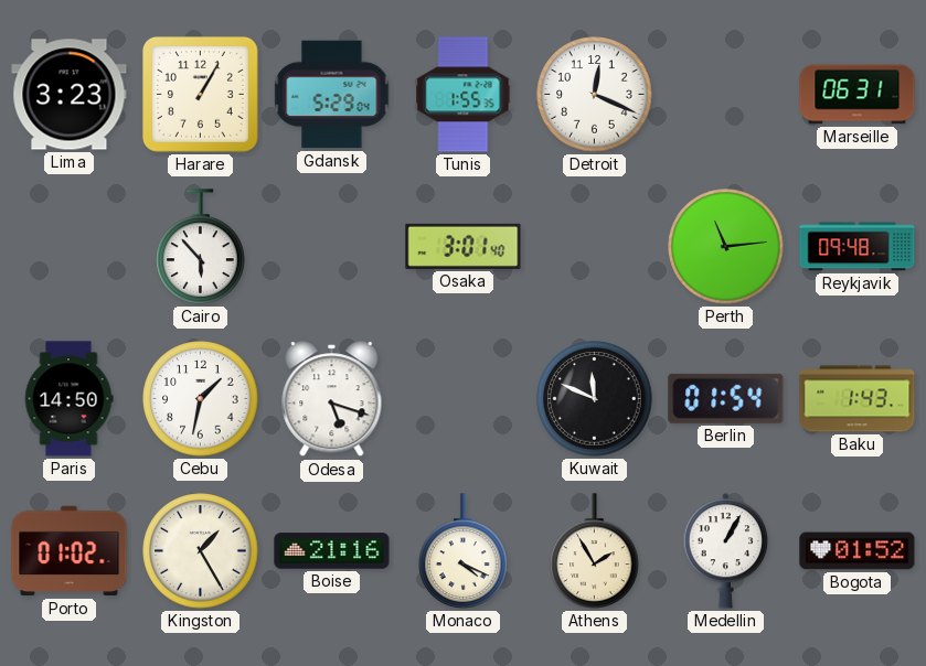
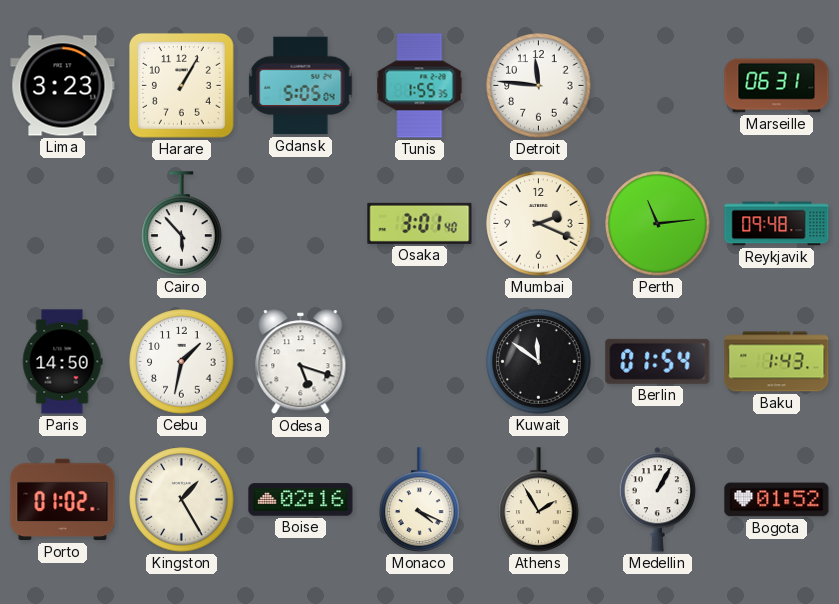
Gdansk: 5:29 -> 5:05
Detroit: 12:19 -> 11:46
Mumbai: none -> 2:19
Kuwait: 11:49 -> 11:51
Boise: 21:16 -> 02:16
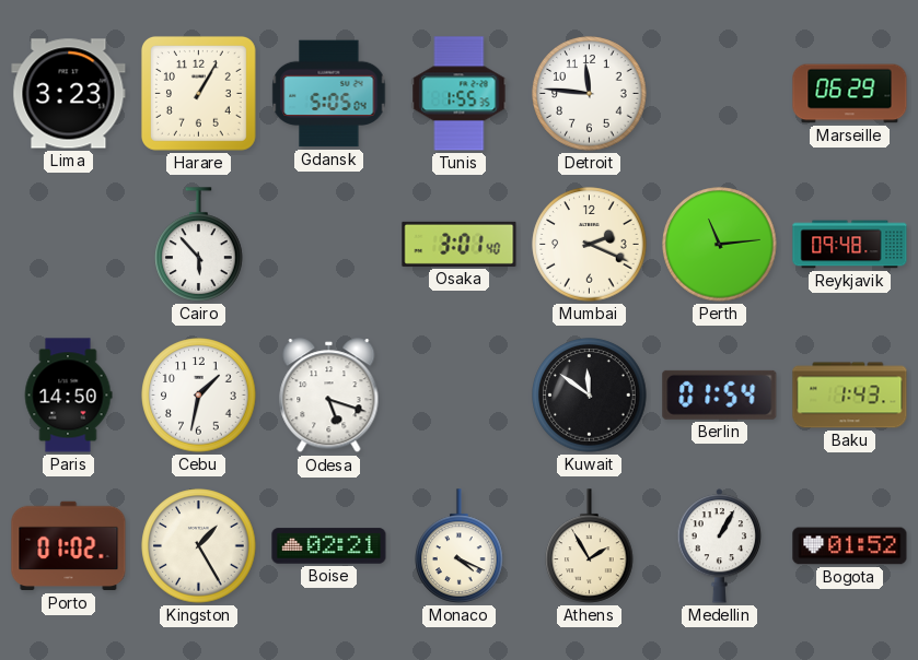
Marseille: 06:31 -> 06:29
Boise: 02:16 -> 02:21
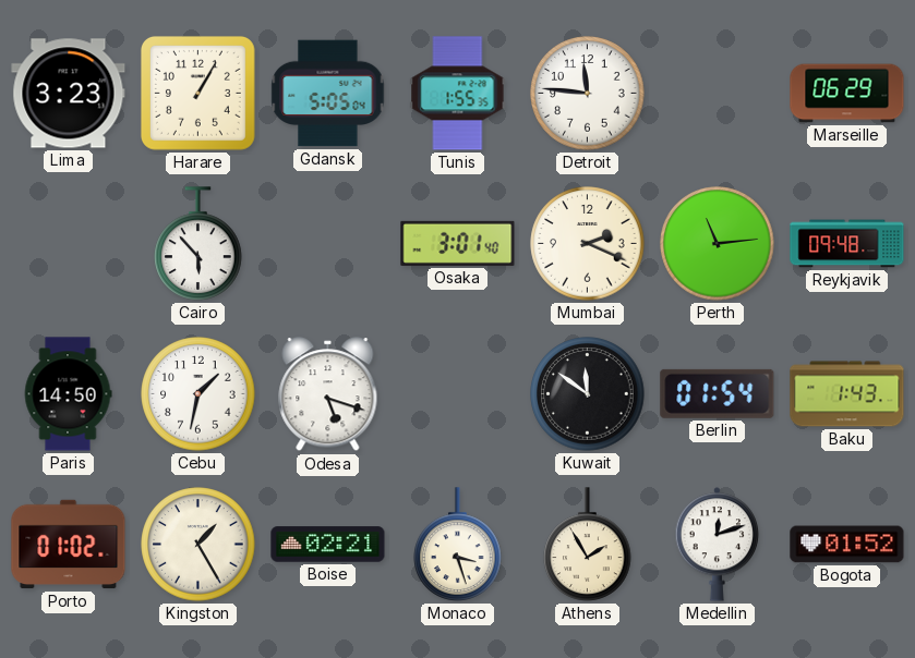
Monaco: 4:19 -> 3:27
Medellin: 1:05 -> 12:12
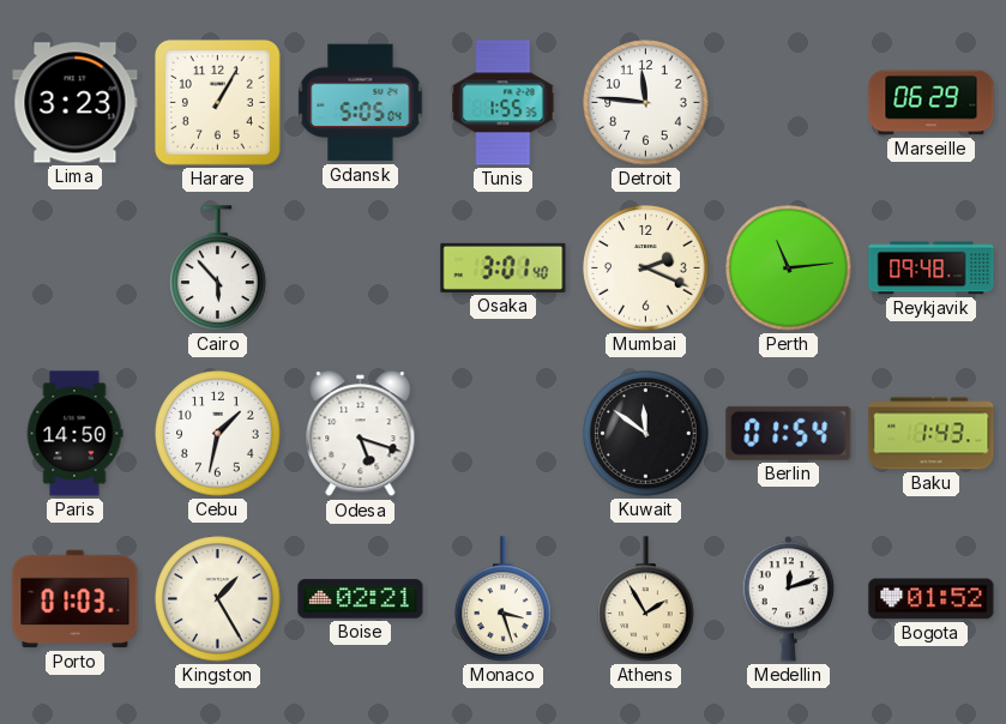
Porto: 01:02 -> 01:03
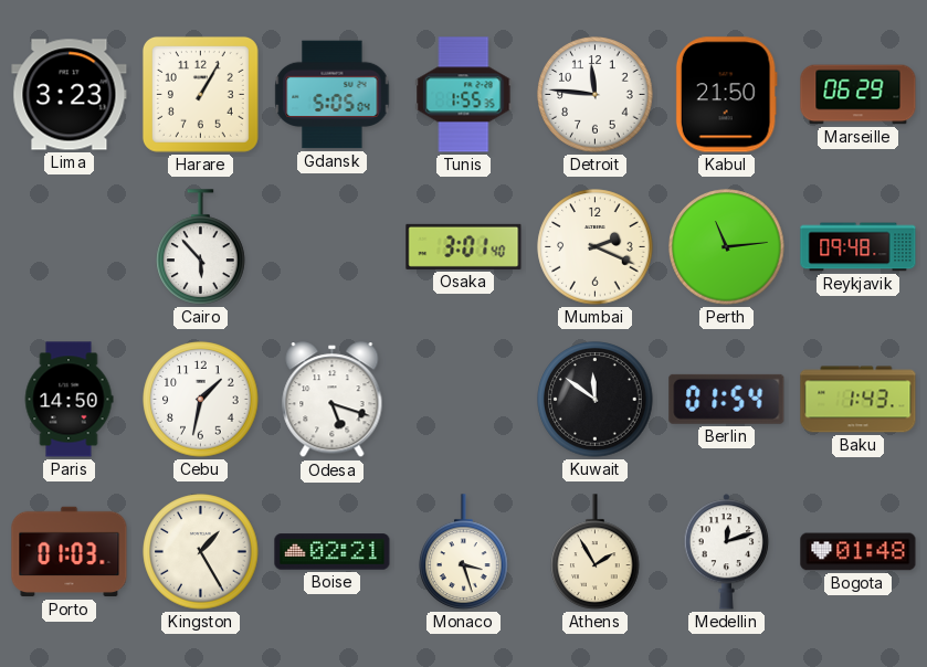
Kabul: none -> 21:50
Bogota: 01:52 -> 01:48
